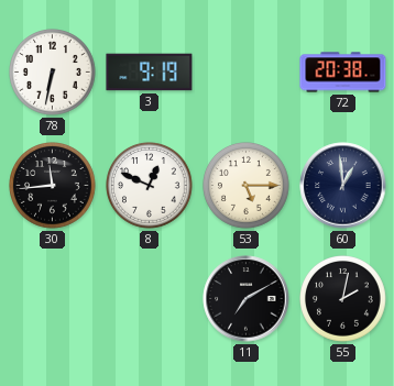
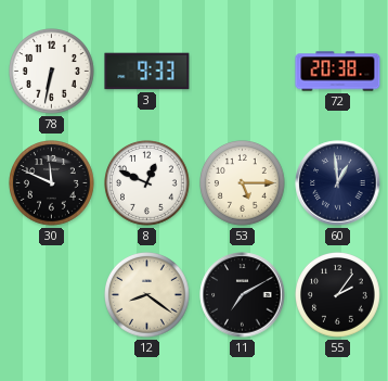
3: 9:19 -> 9:33
30: 11:44 -> 11:49
12: none -> 8:21
55: 2:02 -> 2:06
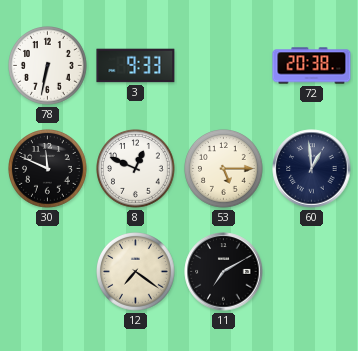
12: 8:21 -> 7:21
55: 2:06 -> none
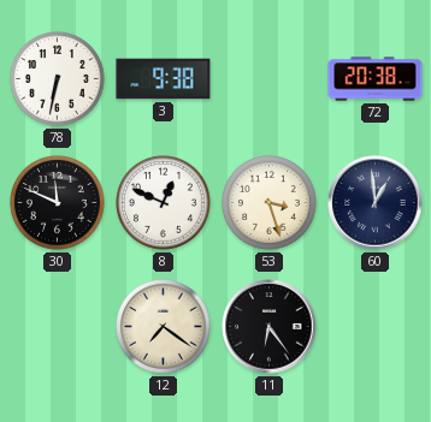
3: 9:33 -> 9:38
53: 5:15 -> 3:27
11: 7:10 -> 6:24
